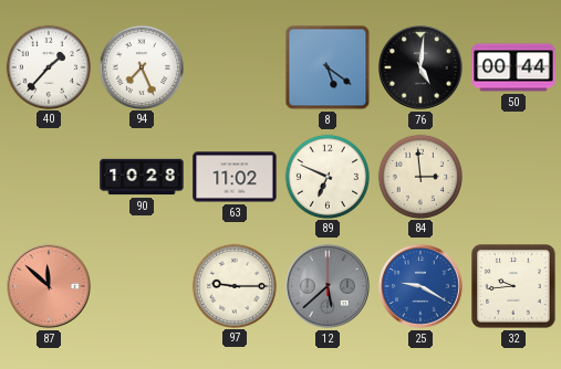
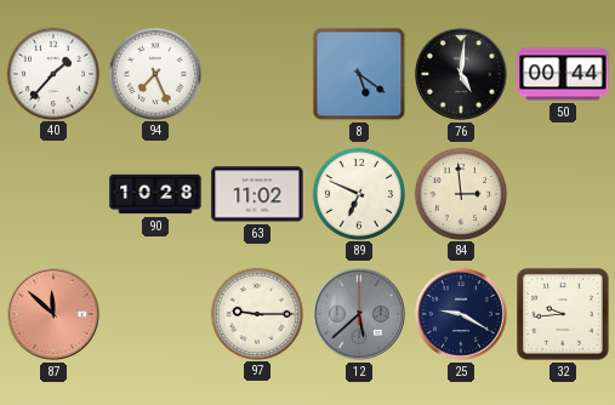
25 dial: blue -> navy
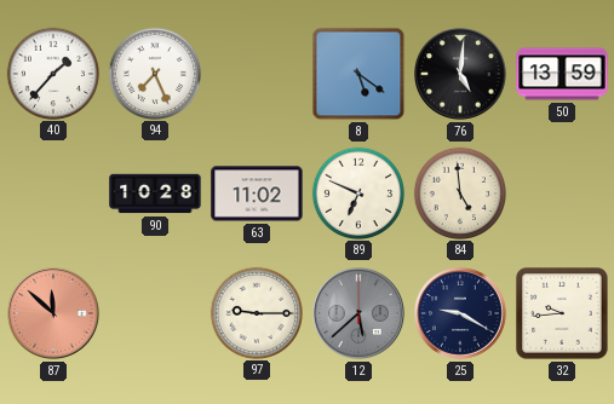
50: 00:44 -> 13:59
84: 2:59 -> 4:59
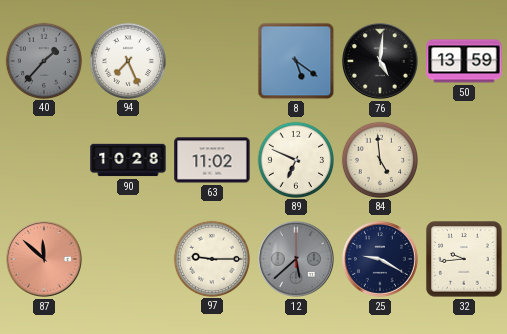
40 dial: white -> grey
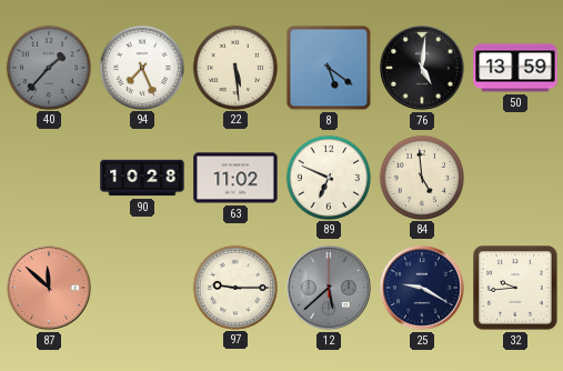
22: none -> 5:29
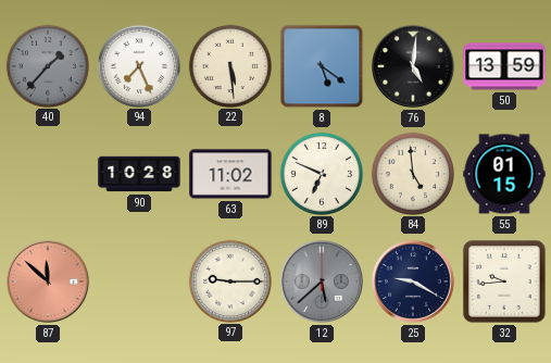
55: none -> 01:15
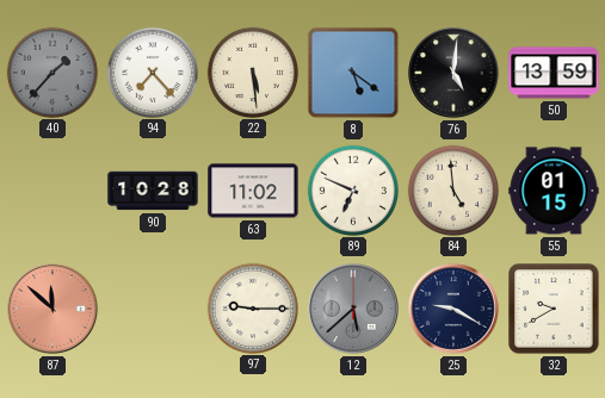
94: 7:26 -> 7:23
32: 9:44 -> 9:40
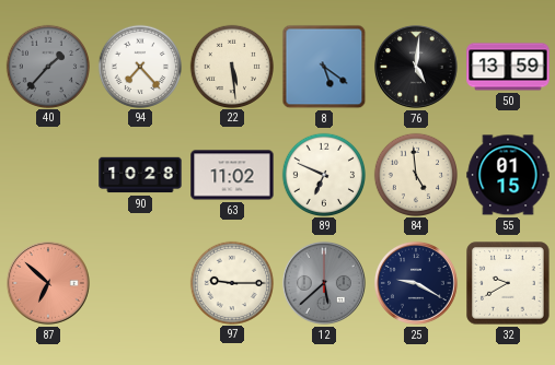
87: 11:52 -> 6:52
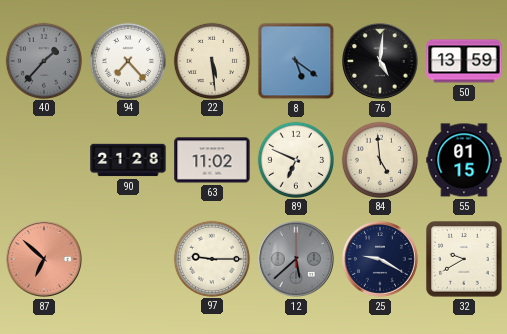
90: 10:28 -> 21:28
